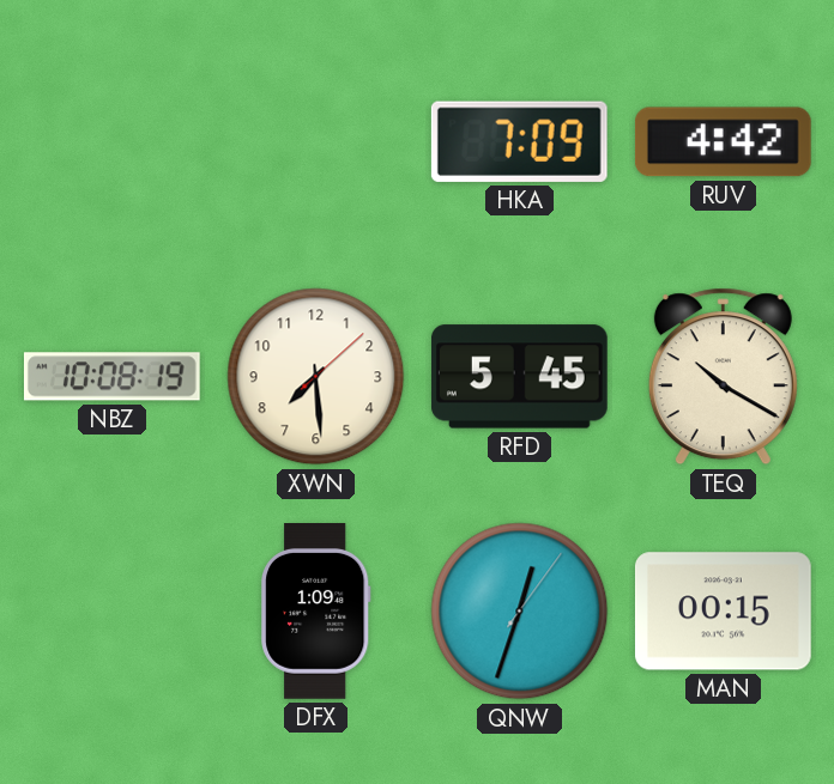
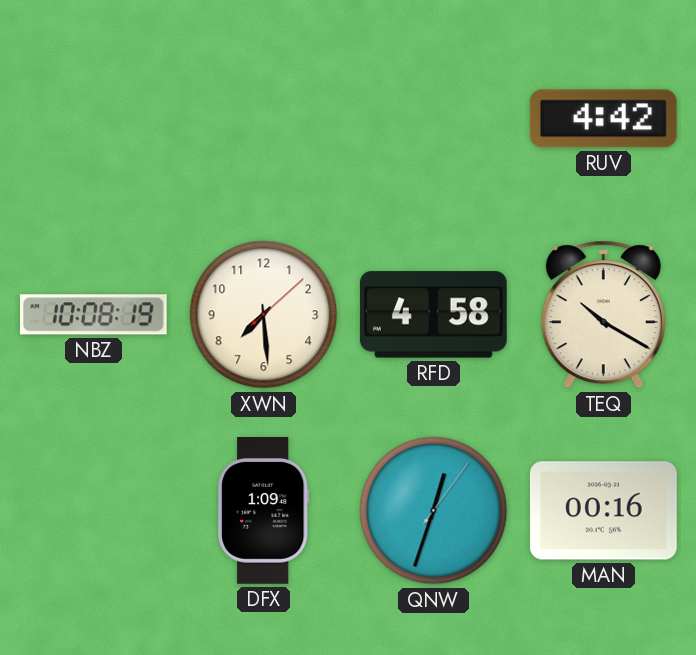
HKA: 7:09 -> none
RFD: 5:45 -> 4:58
MAN: 00:15 -> 00:16
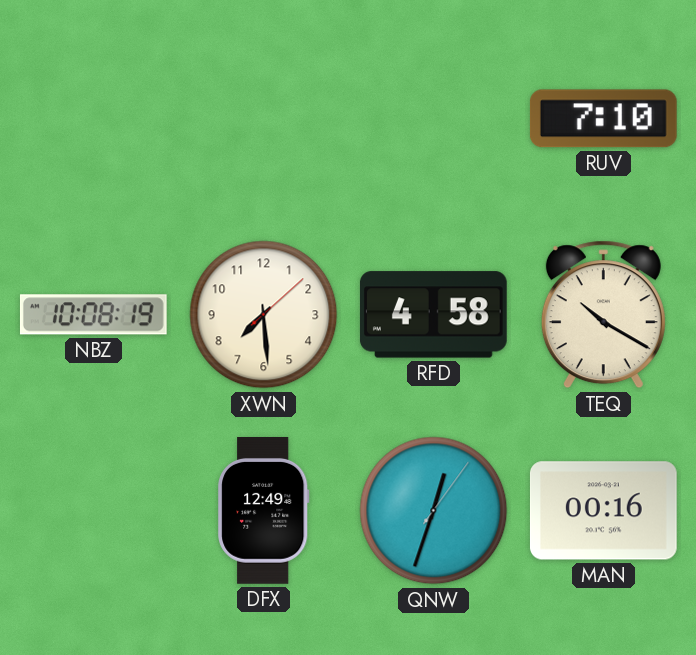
RUV: 4:42 -> 7:10
DFX: 1:09 -> 12:49
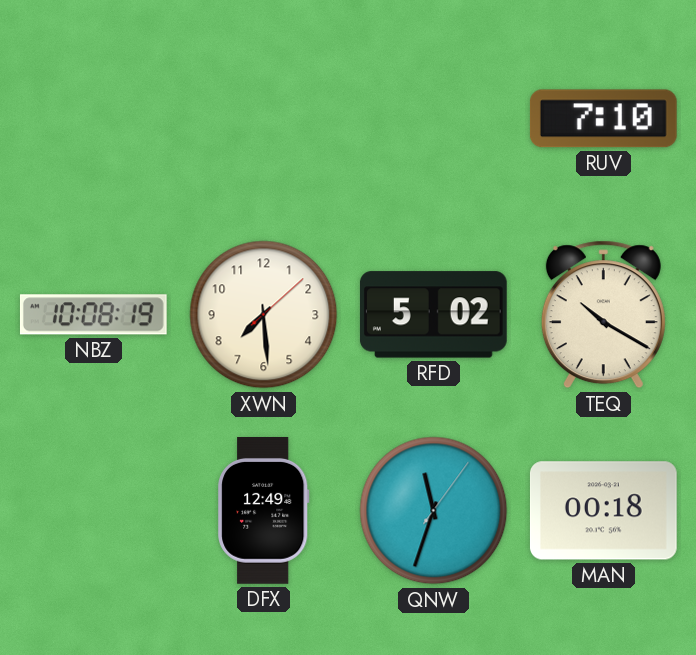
RFD: 4:58 -> 5:02
QNW: 12:33 -> 11:33
MAN: 00:16 -> 00:18
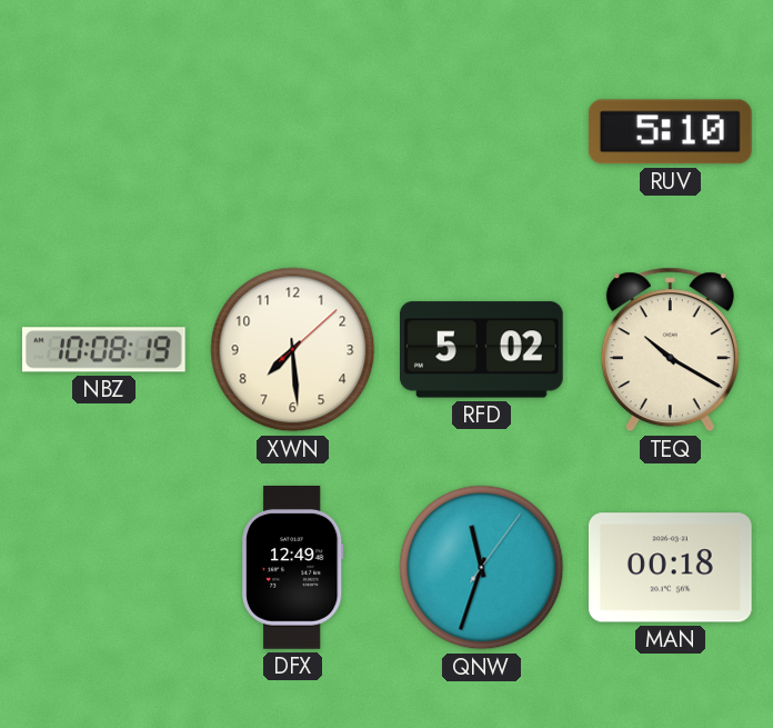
RUV: 7:10 -> 5:10
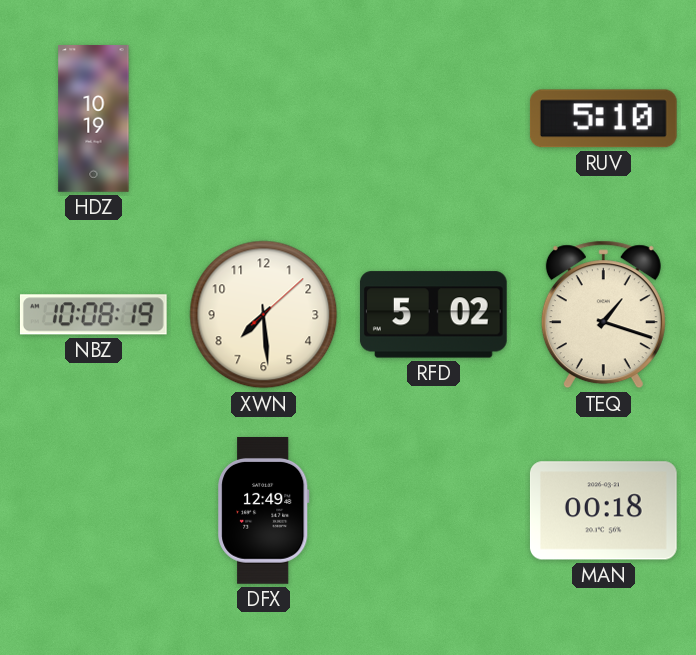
HDZ: none -> 10:19
TEQ: 10:20 -> 1:18
QNW: 11:33 -> none
